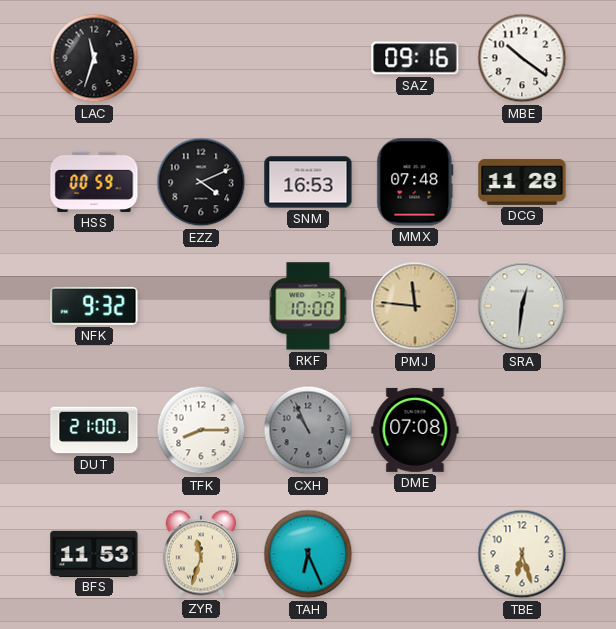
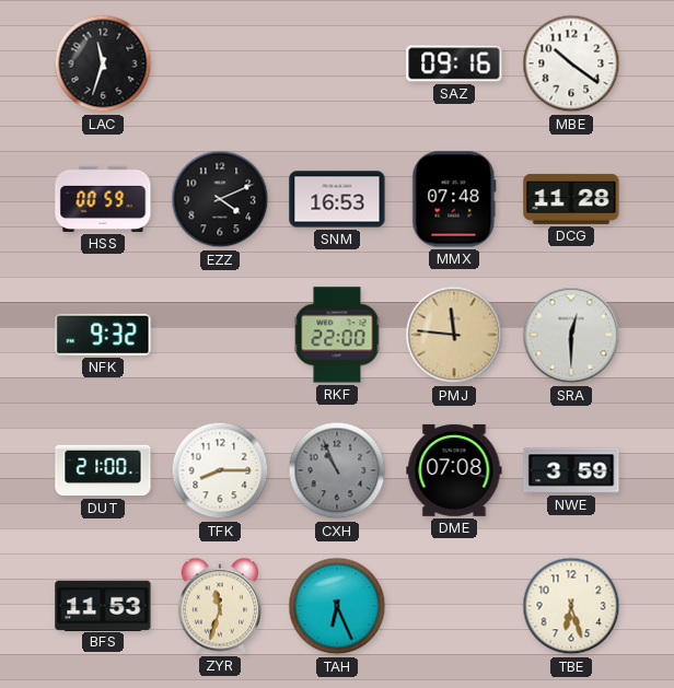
RKF: 10:00 -> 22:00
SRA: 12:31 -> 12:30
NWE: none -> 3:59
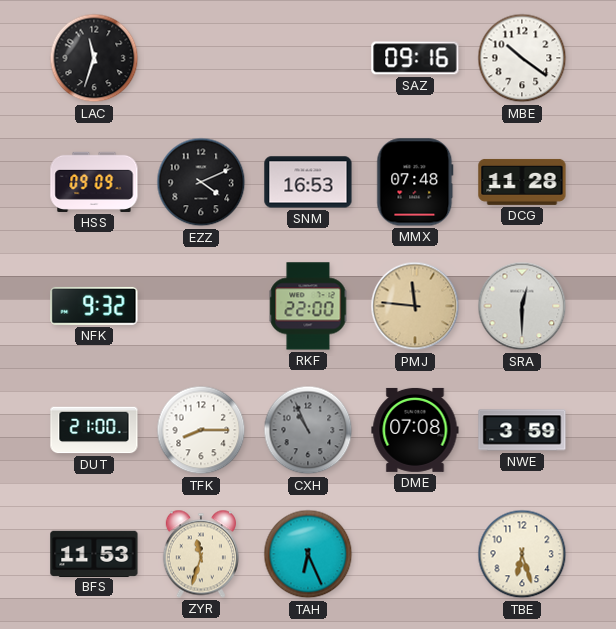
HSS: 00:59 -> 09:09
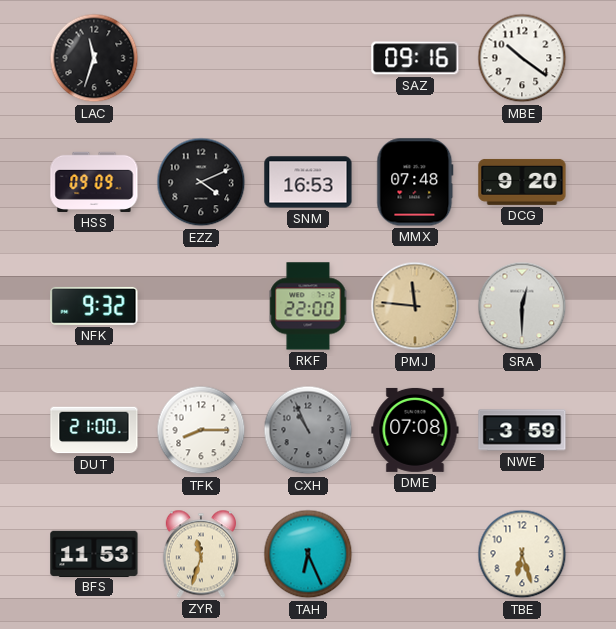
DCG: 11:28 -> 9:20
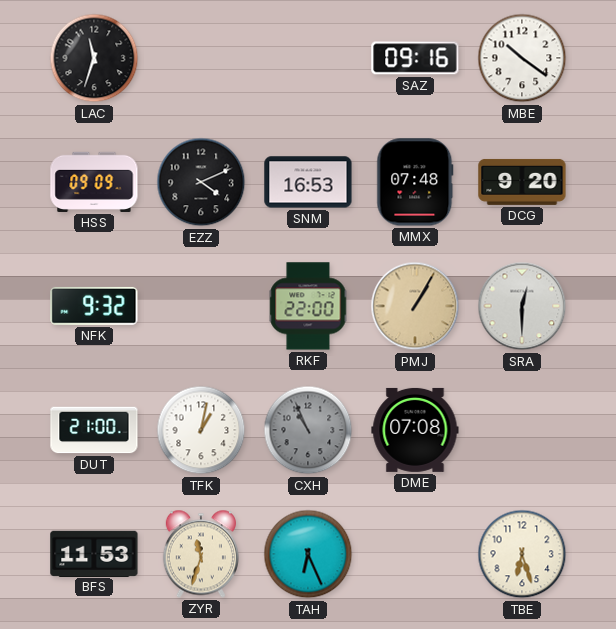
PMJ: 11:46 -> 1:05
TFK: 8:15 -> 1:02
NWE: 3:59 -> none
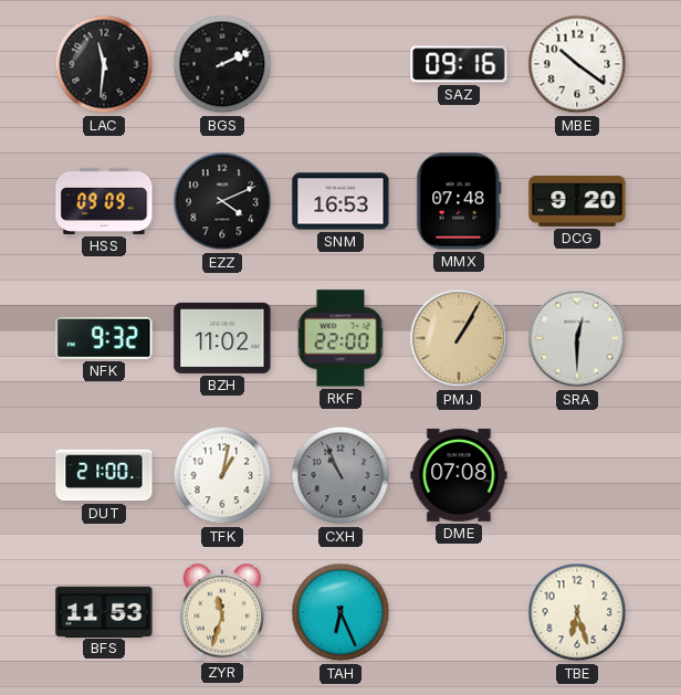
LAC: 11:33 -> 11:31
BGS: none -> 2:11
BZH: none -> 11:02
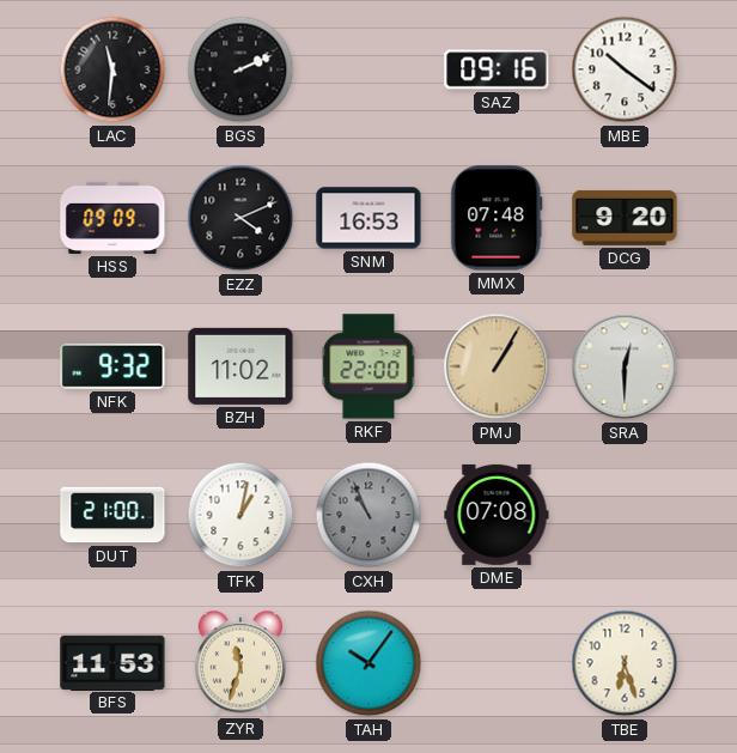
TAH: 6:26 -> 10:06
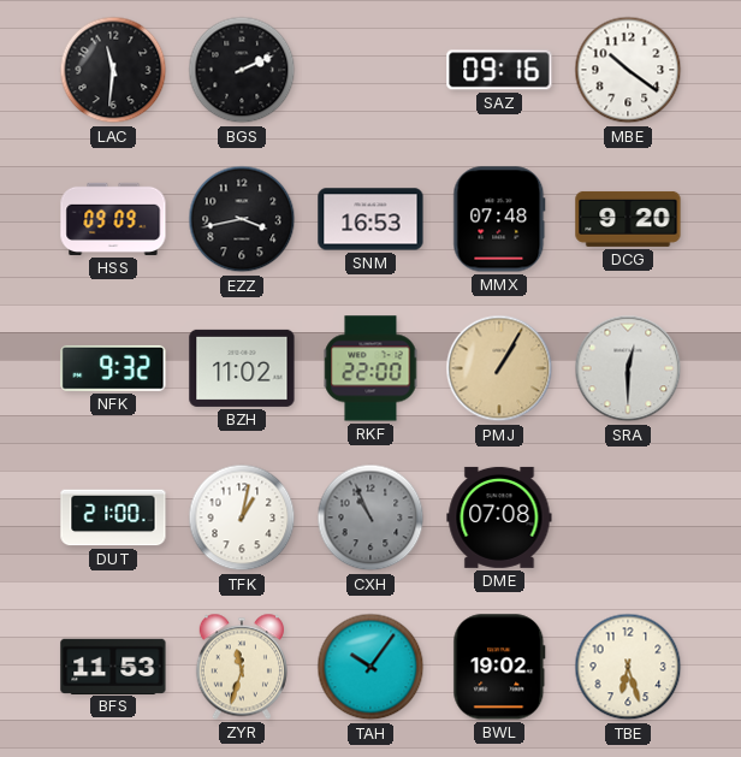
EZZ: 4:11 -> 3:43
BWL: none -> 19:02
